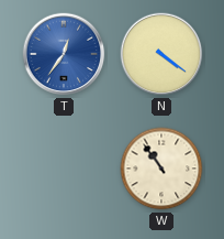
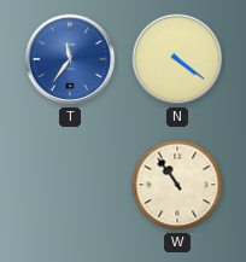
T: 12:36 -> 11:36
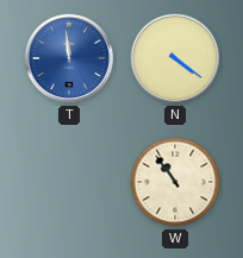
T: 11:36 -> 11:59
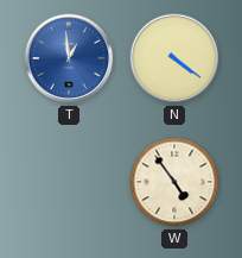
T: 11:59 -> 12:59
W: 10:54 -> 4:54
